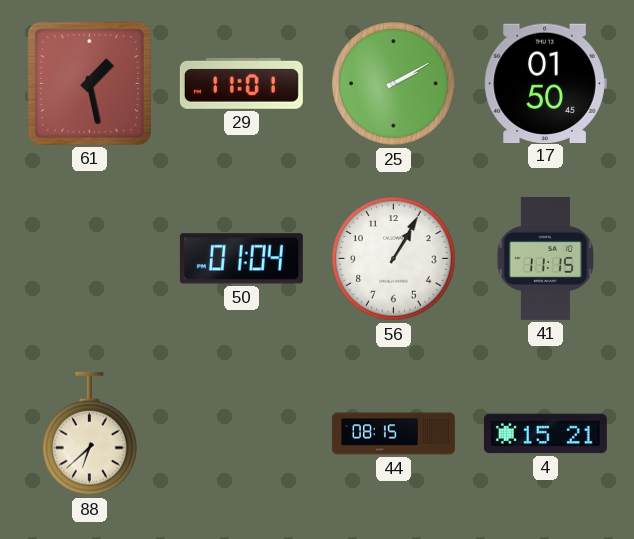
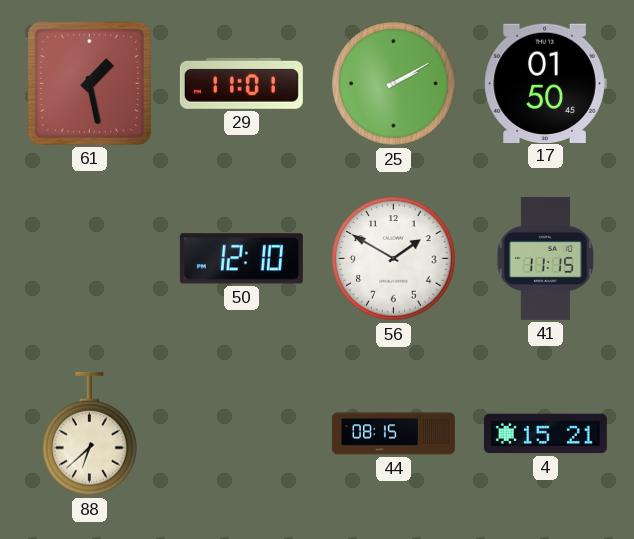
50: 01:04 -> 12:10
56: 1:05 -> 1:50
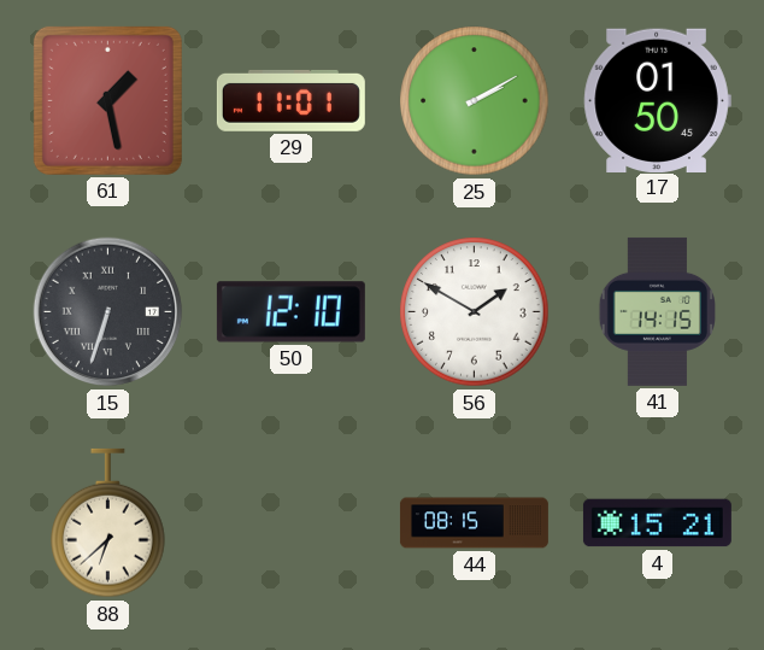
15: none -> 6:33
41: 11:15 -> 14:15
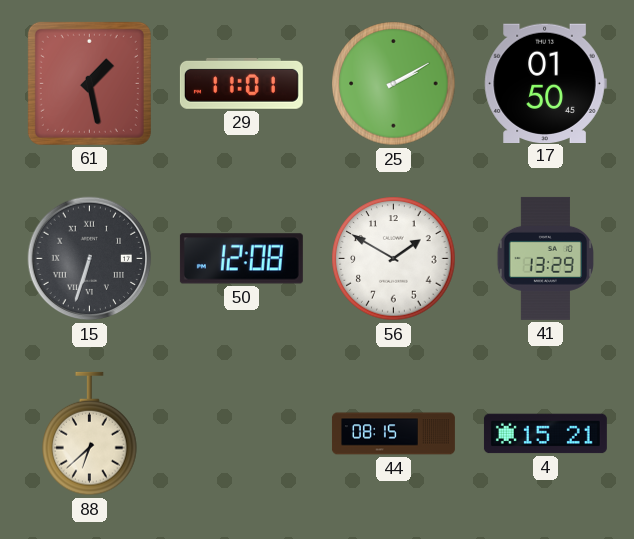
50: 12:10 -> 12:08
41: 14:15 -> 13:29
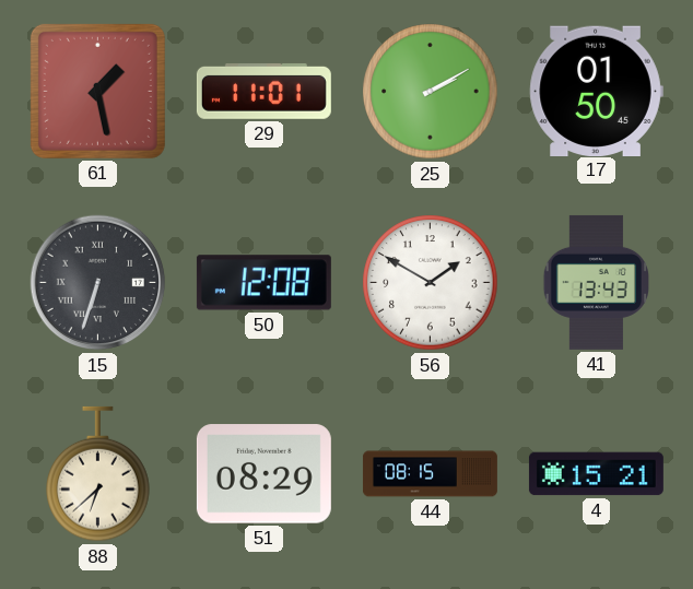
41: 13:29 -> 13:43
51: none -> 08:29
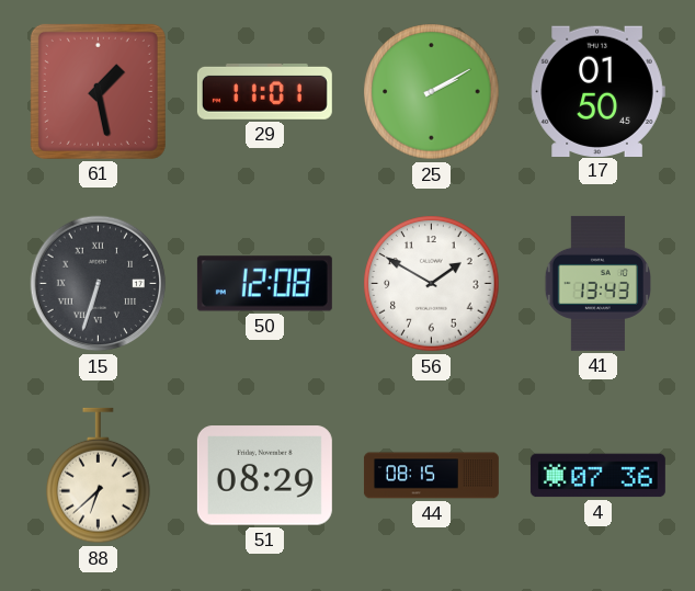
4: 15:21 -> 07:36
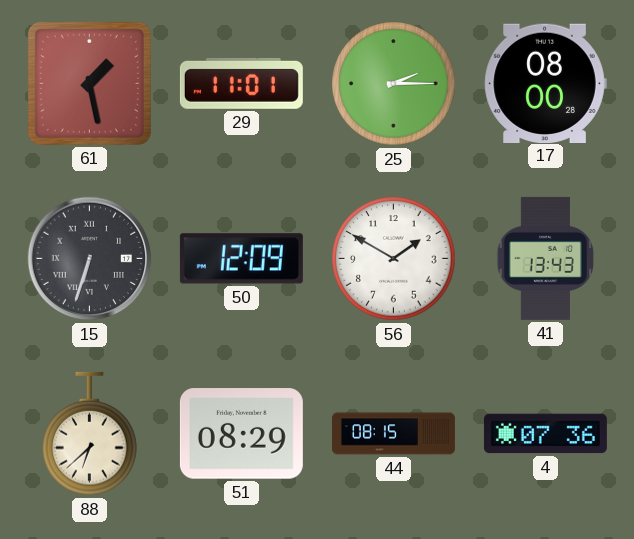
25: 2:10 -> 2:15
17: 01:50 -> 08:00
50: 12:08 -> 12:09
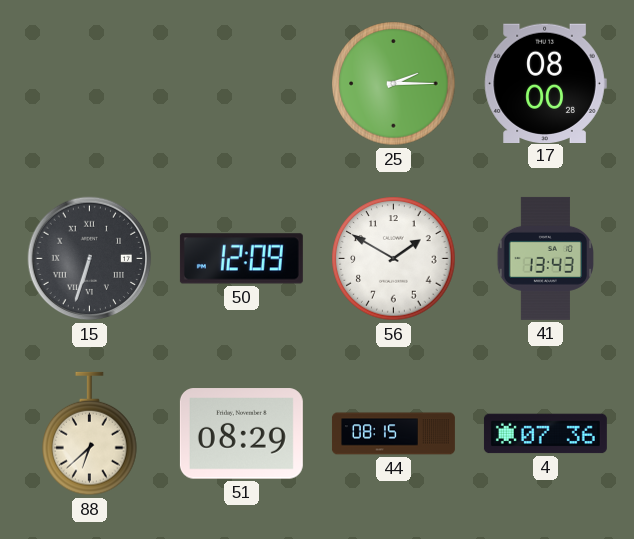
61: 1:28 -> none
29: 11:01 -> none
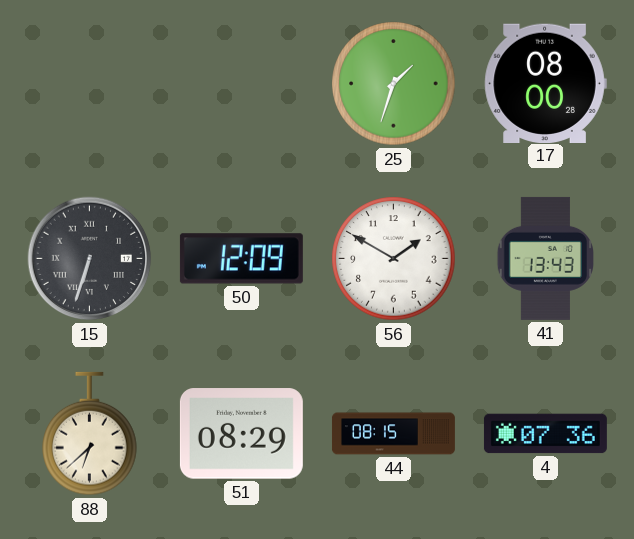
25: 2:15 -> 1:33
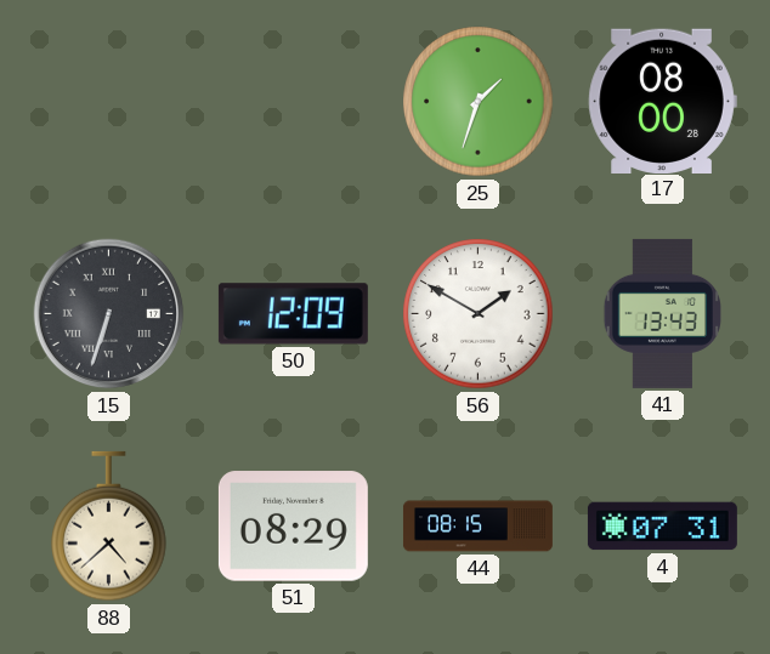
88: 6:38 -> 4:38
4: 07:36 -> 07:31
